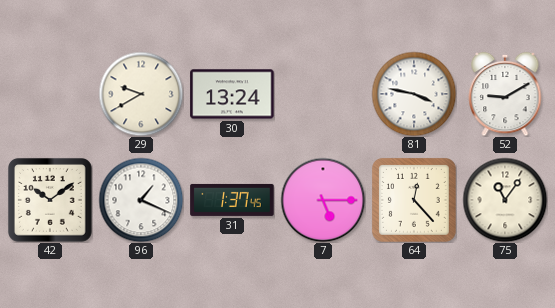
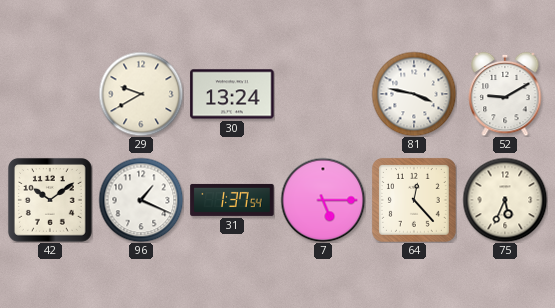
31: 1:37:45 -> 1:37:54
75: 11:06 -> 5:34
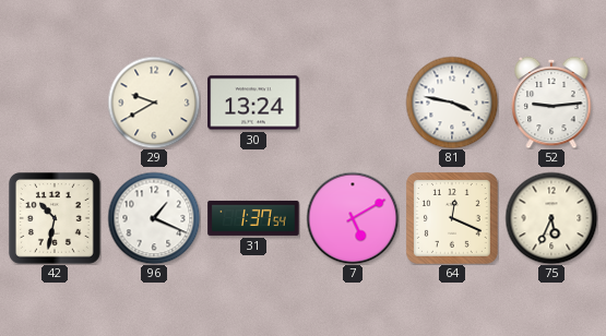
52: 9:10 -> 9:14
42: 10:09 -> 10:32
7: 5:15 -> 5:10
64: 12:23 -> 12:19
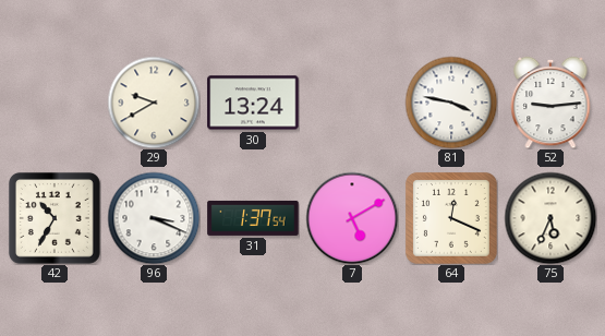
42: 10:32 -> 10:35
96: 1:19 -> 3:19
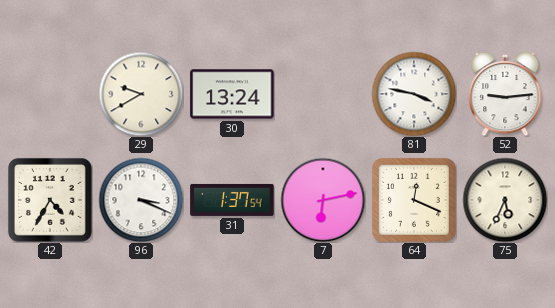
42: 10:35 -> 4:35
7: 5:10 -> 6:13
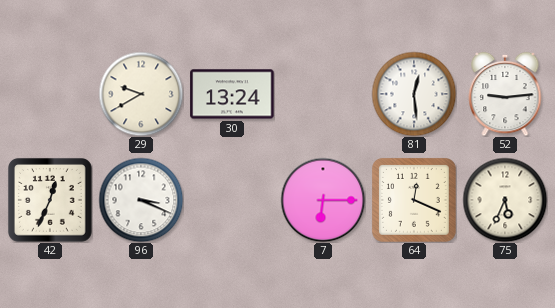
81: 3:47 -> 12:29
42: 4:35 -> 12:34
31: 1:37 -> none
7: 6:13 -> 6:15
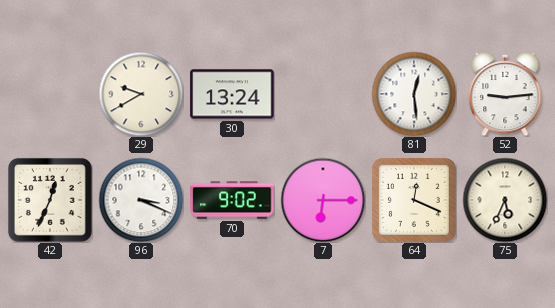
70: none -> 9:02
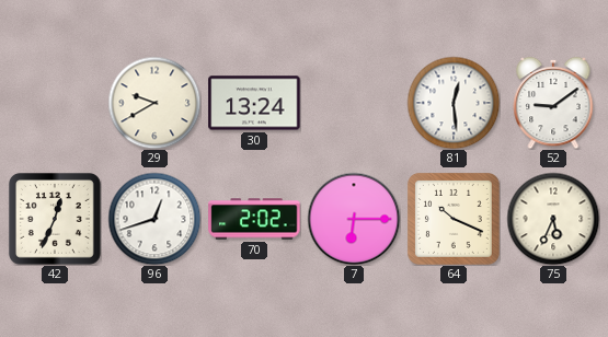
52: 9:14 -> 9:09
96: 3:19 -> 12:42
70: 9:02 -> 2:02
64: 12:19 -> 10:19
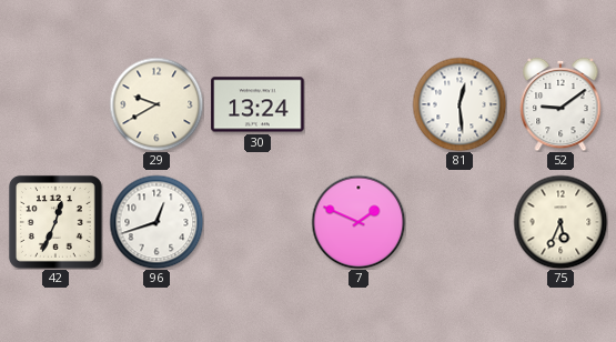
70: 2:02 -> none
7: 6:15 -> 1:49
64: 10:19 -> none
